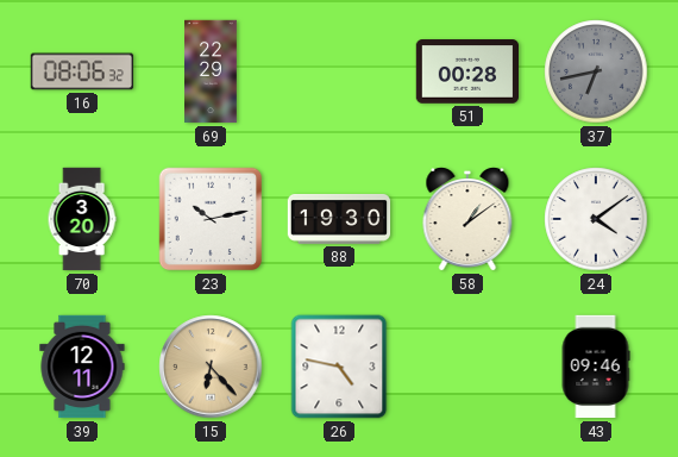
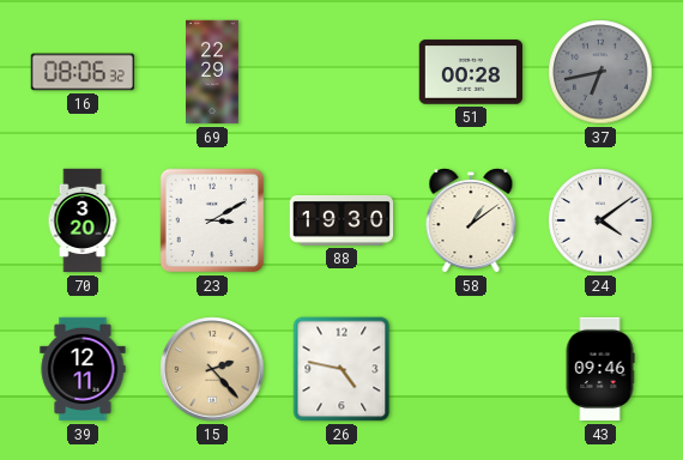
23: 10:13 -> 3:10
15: 6:23 -> 2:23
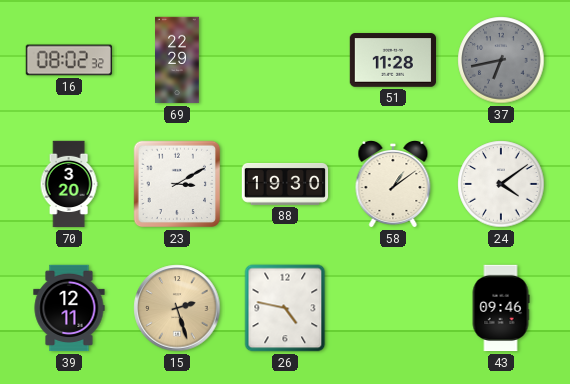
16: 08:06 -> 08:02
51: 00:28 -> 11:28
15: 2:23 -> 2:27
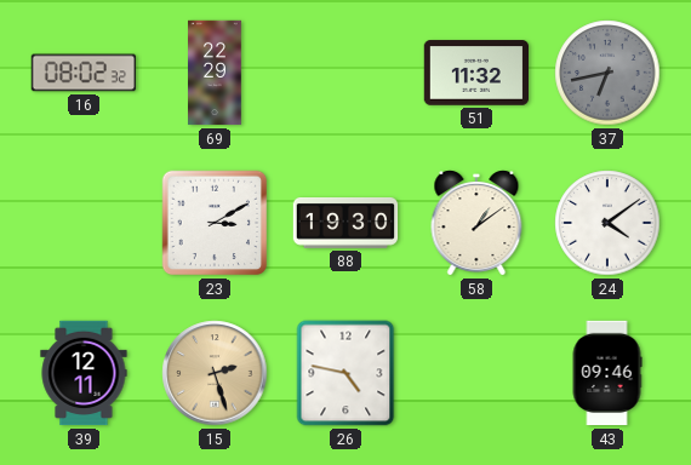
51: 11:28 -> 11:32
70: 3:20 -> none
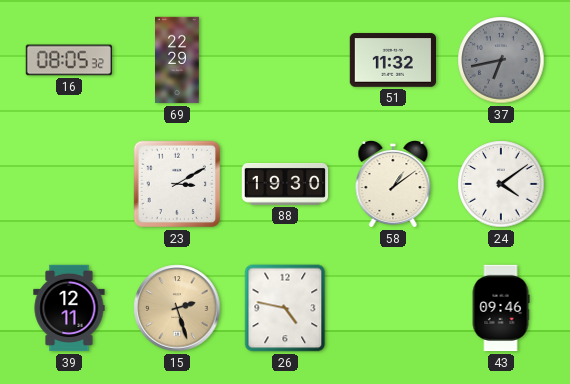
16: 08:02 -> 08:05
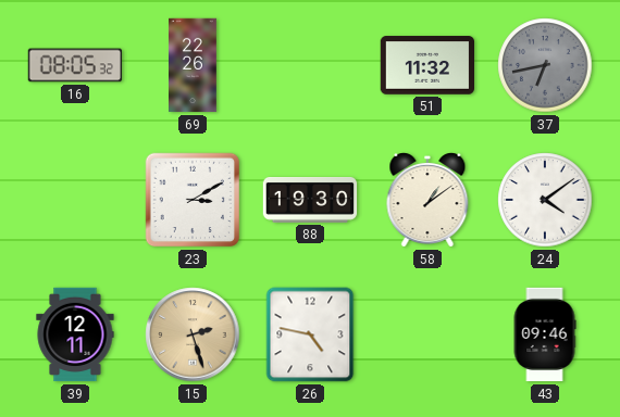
69: 22:29 -> 22:26
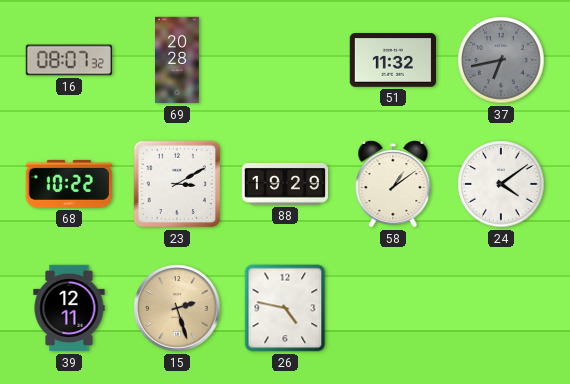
16: 08:05 -> 08:07
69: 22:26 -> 20:28
68: none -> 10:22
88: 19:30 -> 19:29
43: 09:46 -> none
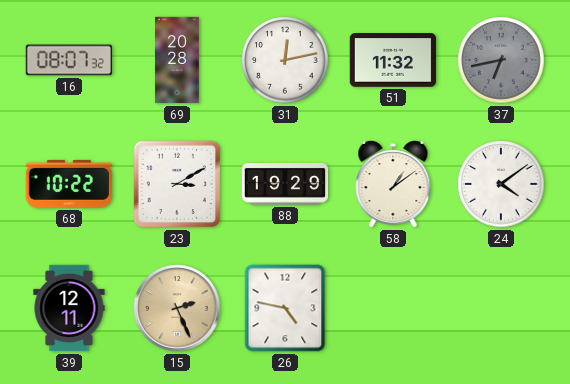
31: none -> 12:13
15: 2:27 -> 2:26
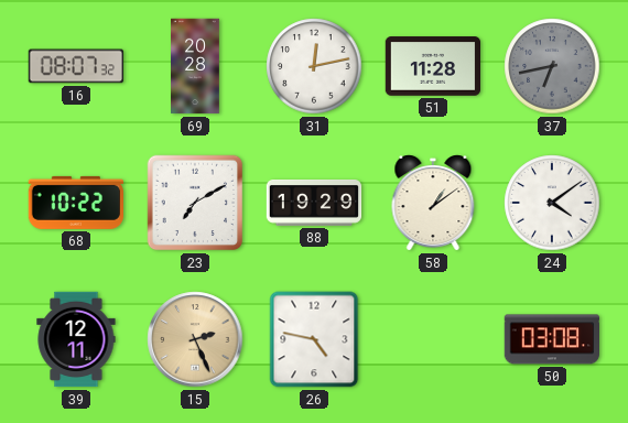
51: 11:32 -> 11:28
23: 3:10 -> 7:10
50: none -> 03:08
